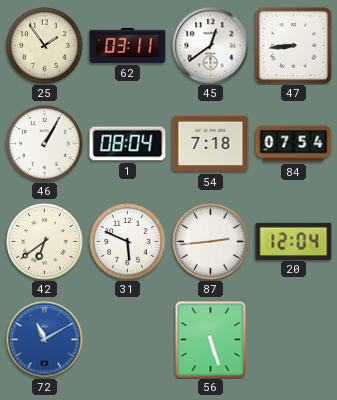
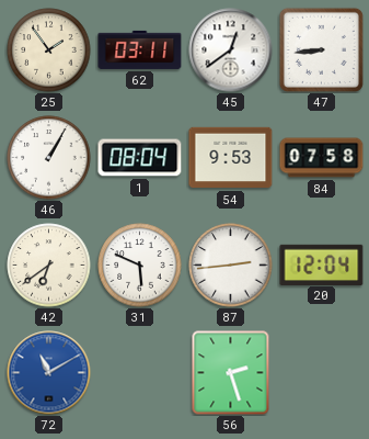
54: 7:18 -> 9:53
84: 07:54 -> 07:58
56: 5:27 -> 2:27
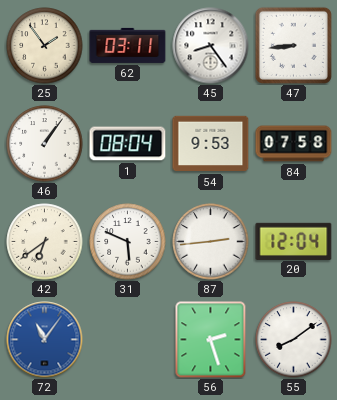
45: 12:39 -> 8:24
46: 1:05 -> 1:06
72: 11:10 -> 11:06
55: none -> 8:09
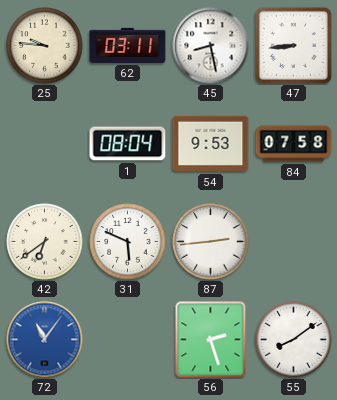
25: 1:54 -> 9:46
45: 8:24 -> 8:28
46: 1:06 -> none
20: 12:04 -> none
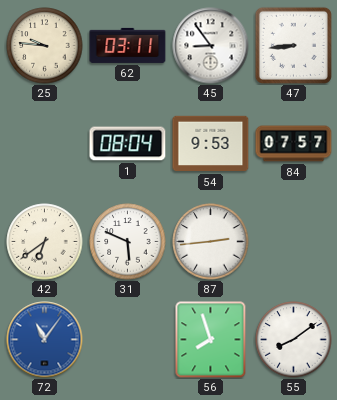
45: 8:28 -> 8:54
84: 07:58 -> 07:57
56: 2:27 -> 7:57
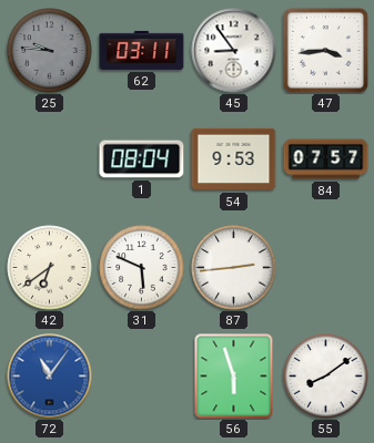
25 dial: cream -> grey
47: 8:44 -> 3:44
56: 7:57 -> 5:57
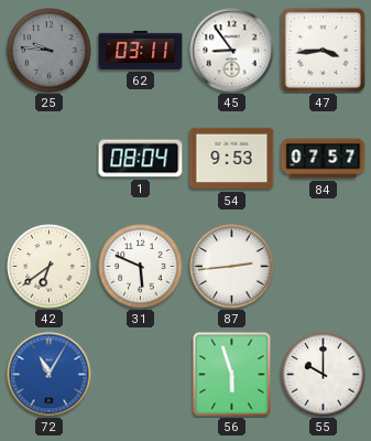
72: 11:06 -> 11:05
55: 8:09 -> 10:00
